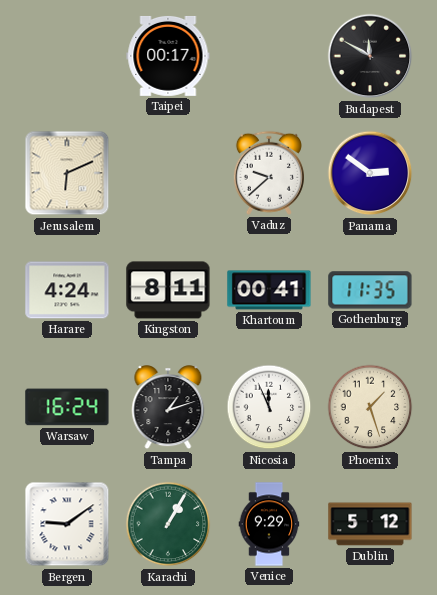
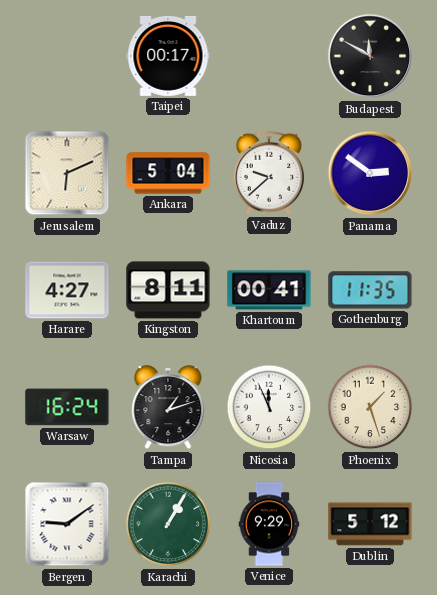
Ankara: none -> 5:04
Harare: 4:24 -> 4:27
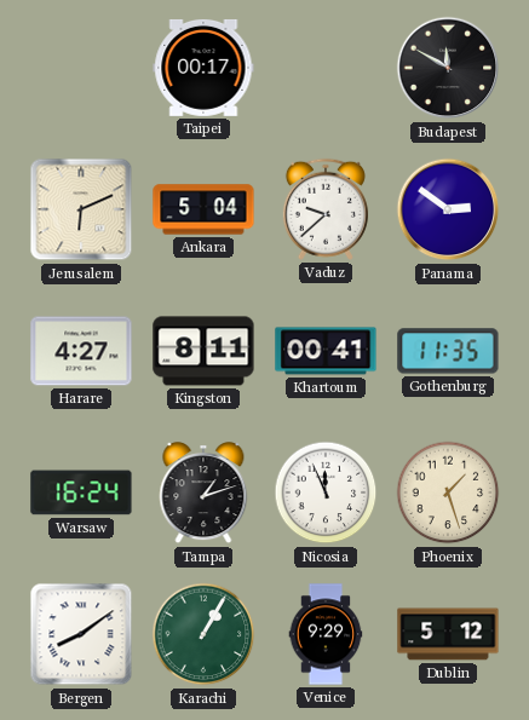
Bergen: 9:09 -> 8:09
